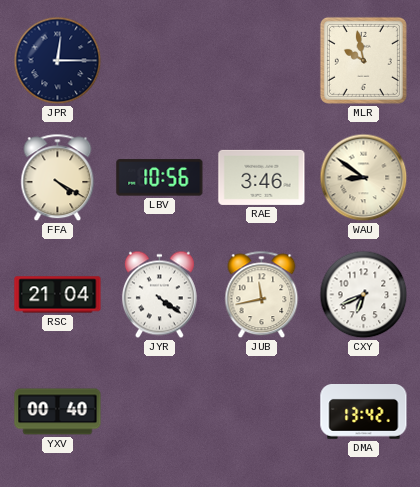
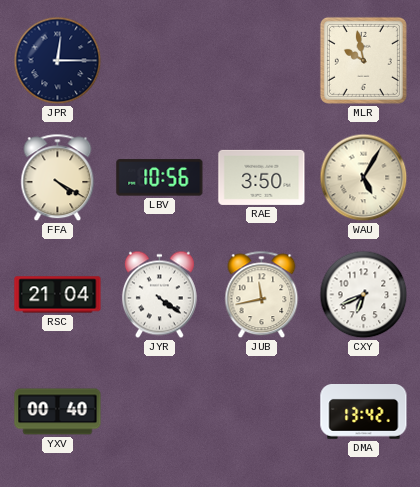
RAE: 3:46 -> 3:50
WAU: 8:51 -> 5:05
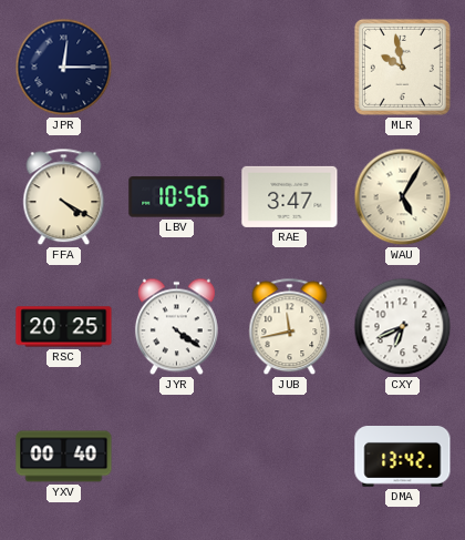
RAE: 3:50 -> 3:47
RSC: 21:04 -> 20:25
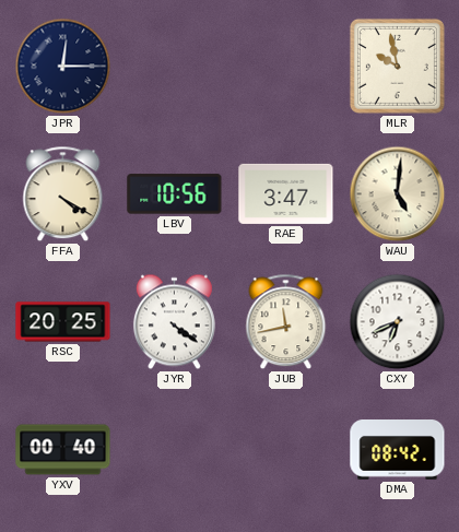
WAU: 5:05 -> 5:01
DMA: 13:42 -> 08:42
